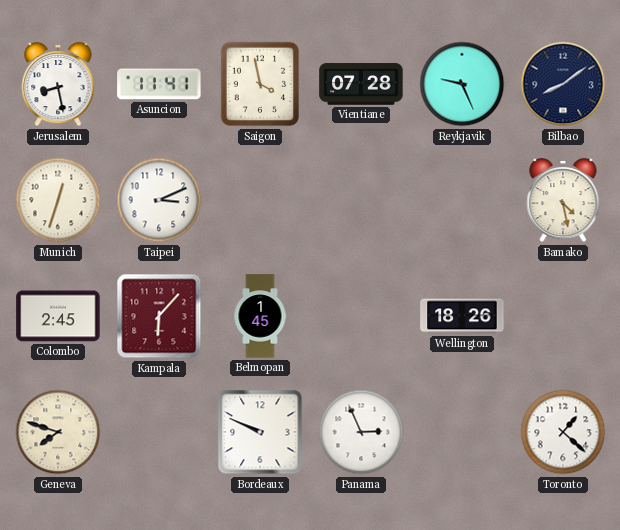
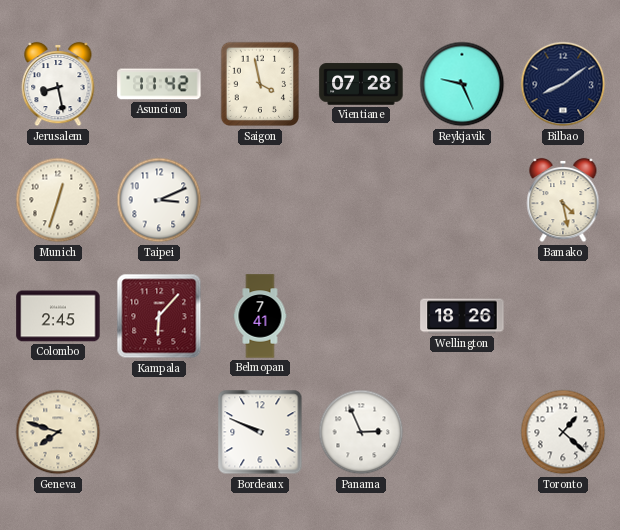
Asuncion: 11:41 -> 11:42
Belmopan: 1:45 -> 7:41
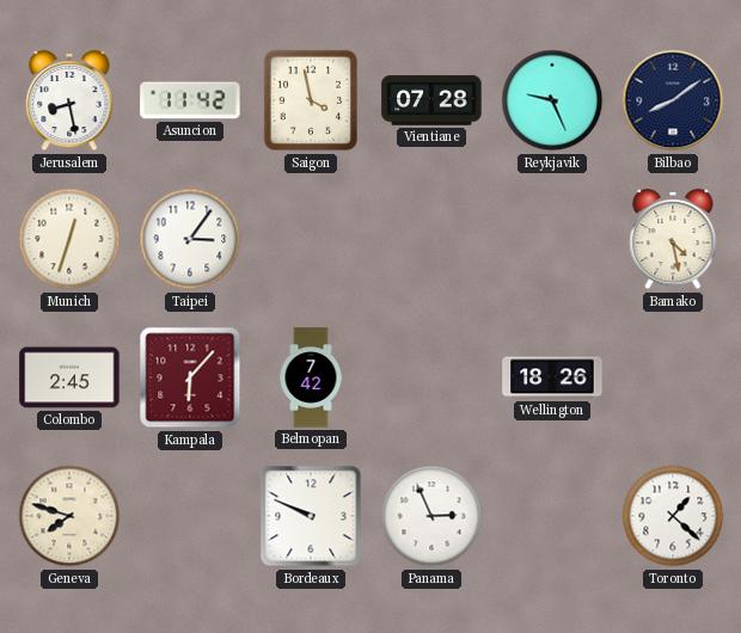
Taipei: 3:11 -> 3:06
Belmopan: 7:41 -> 7:42
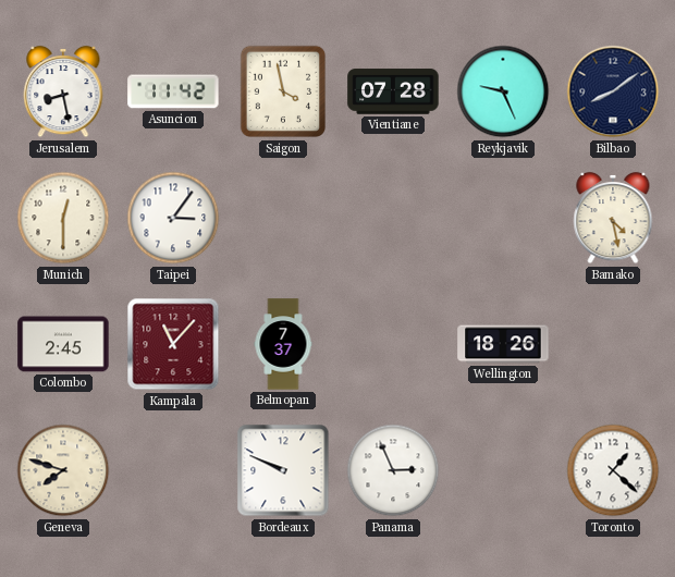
Munich: 12:33 -> 12:30
Kampala: 6:07 -> 11:07
Belmopan: 7:42 -> 7:37
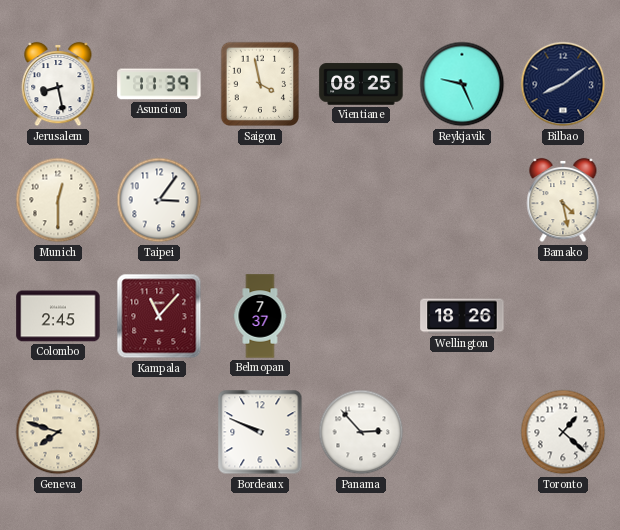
Asuncion: 11:42 -> 11:39
Vientiane: 07:28 -> 08:25
Panama: 2:56 -> 2:53
